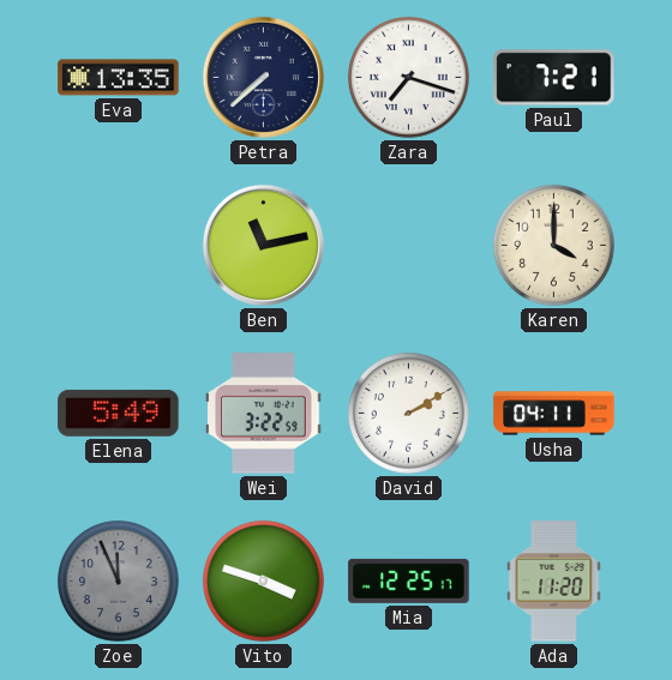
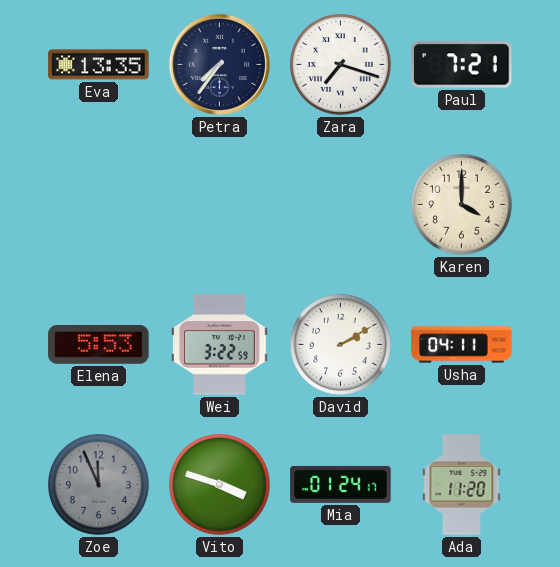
Petra: 7:38 -> 7:36
Ben: 11:13 -> none
Elena: 5:49 -> 5:53
Mia: 12:25 -> 01:24
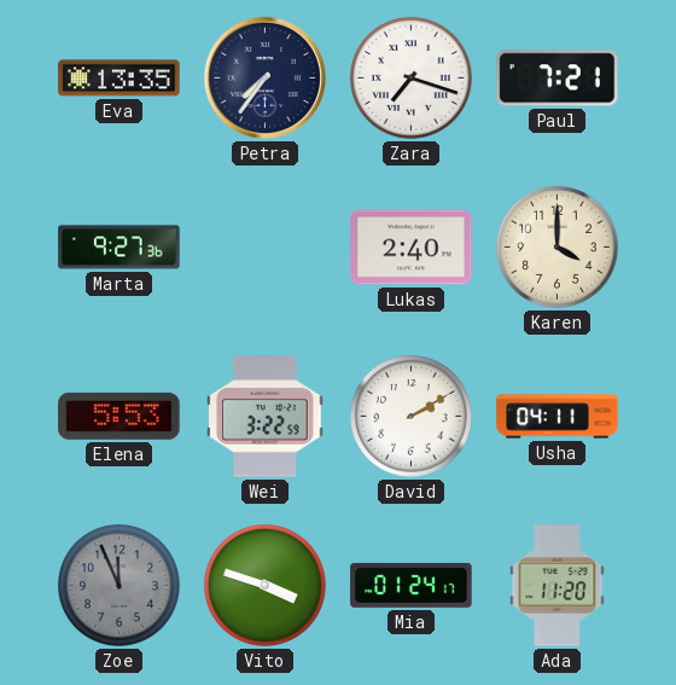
Marta: none -> 9:27
Lukas: none -> 2:40
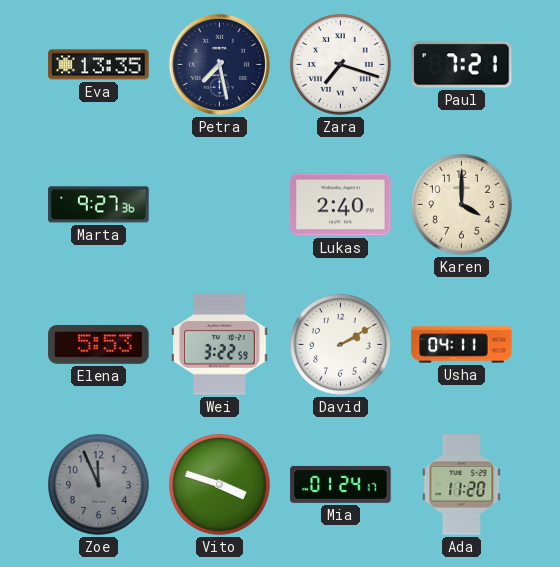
Petra: 7:36 -> 7:28
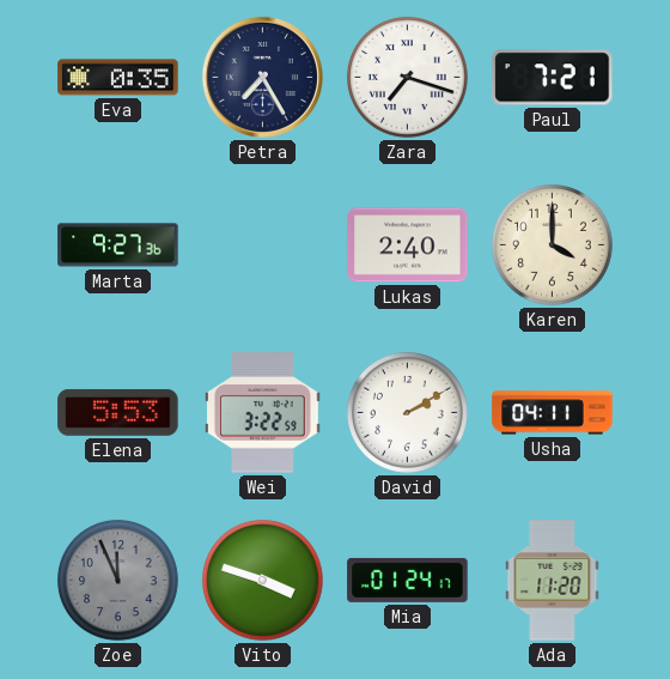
Eva: 13:35 -> 0:35
Petra: 7:28 -> 7:25
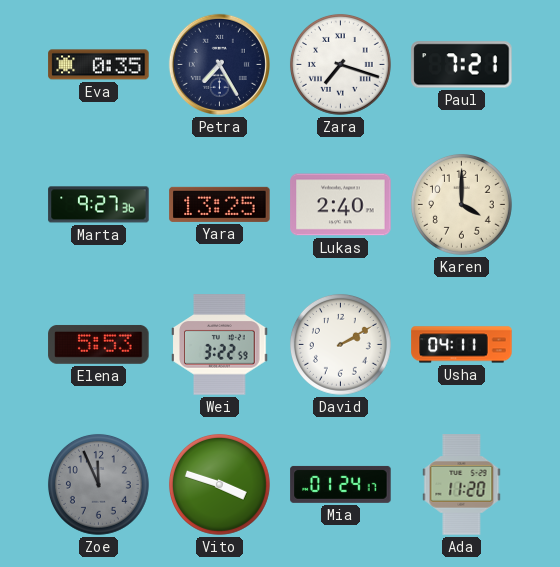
Yara: none -> 13:25
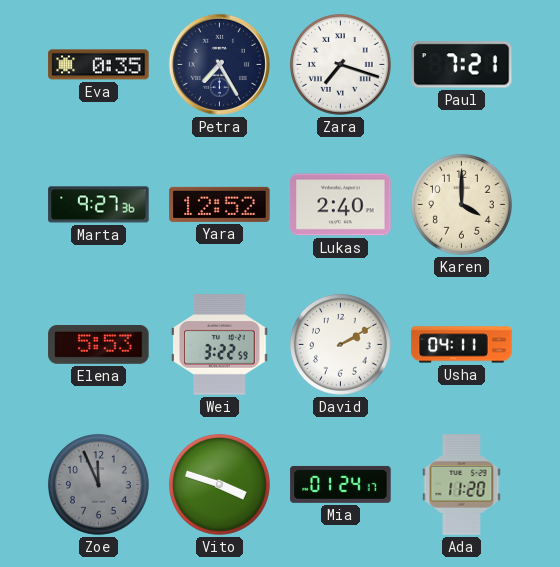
Yara: 13:25 -> 12:52
